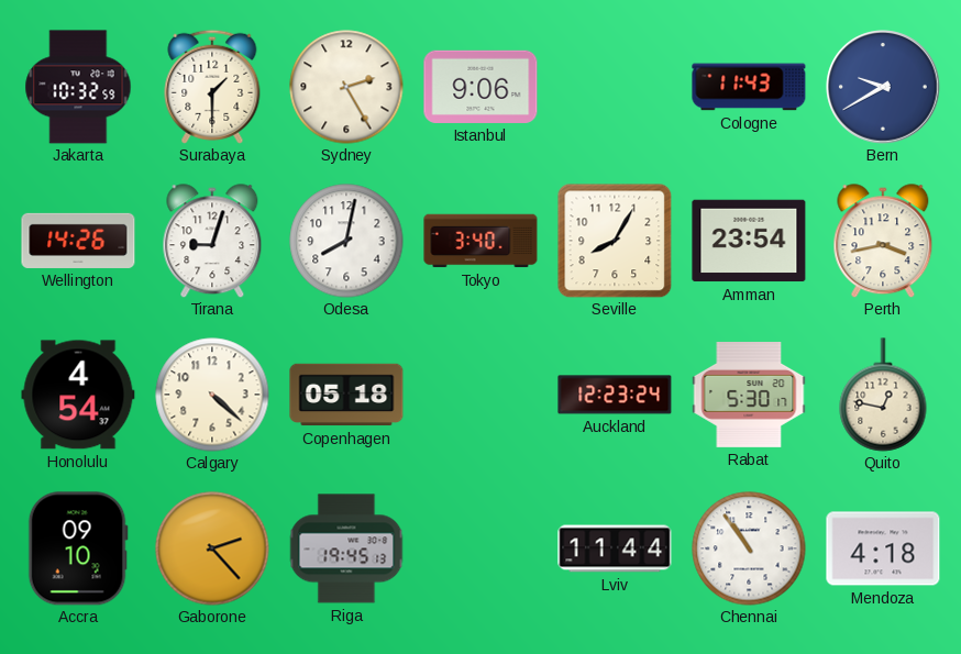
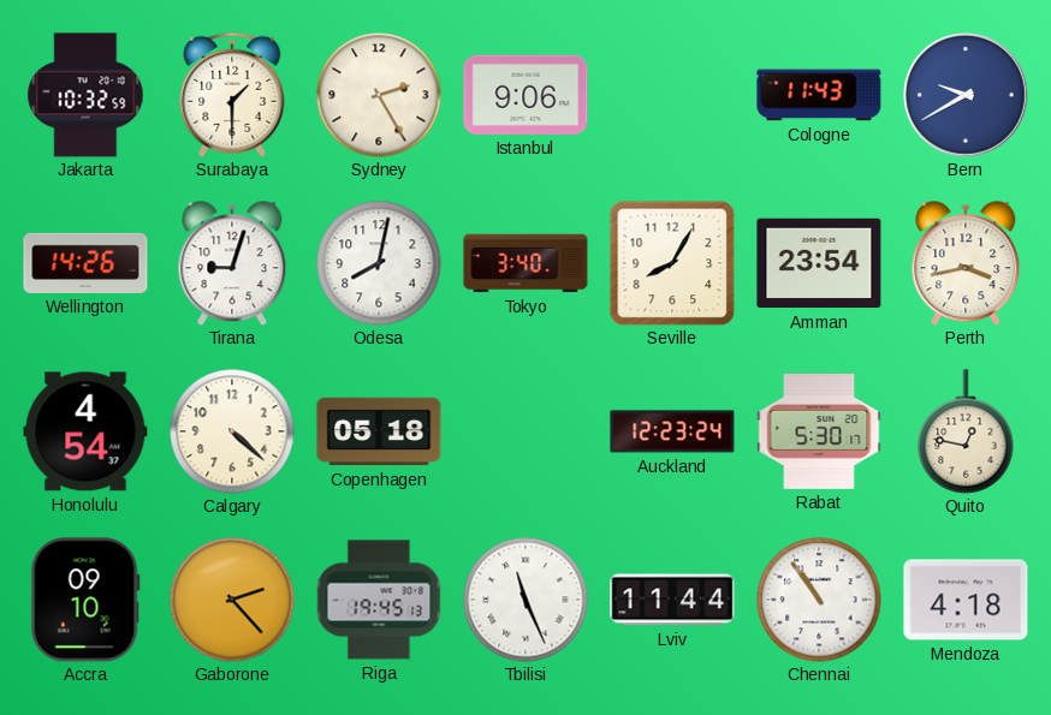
Tbilisi: none -> 11:26
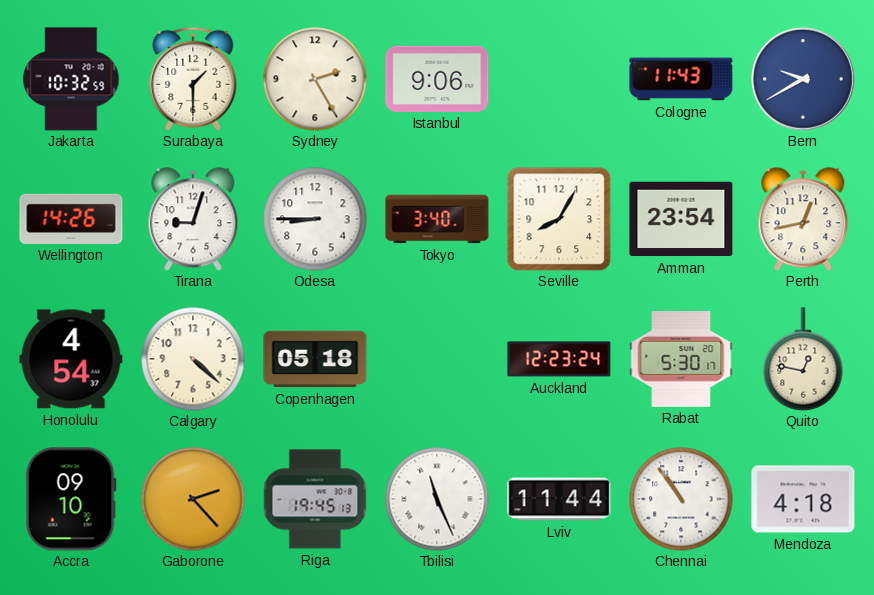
Odesa: 8:02 -> 8:45
Perth: 3:43 -> 12:43
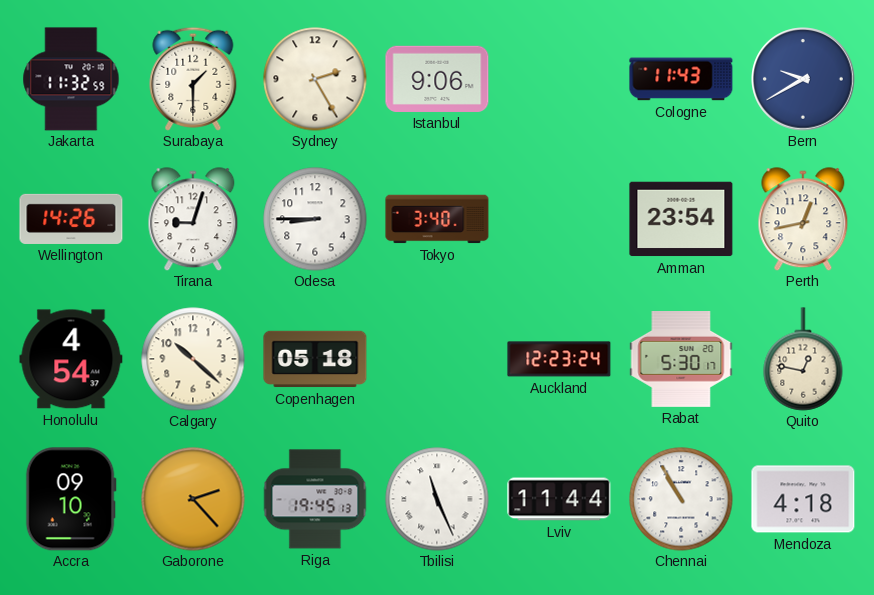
Jakarta: 10:32 -> 11:32
Seville: 8:05 -> none
Calgary: 4:22 -> 10:22
Chennai: 10:54 -> 10:55
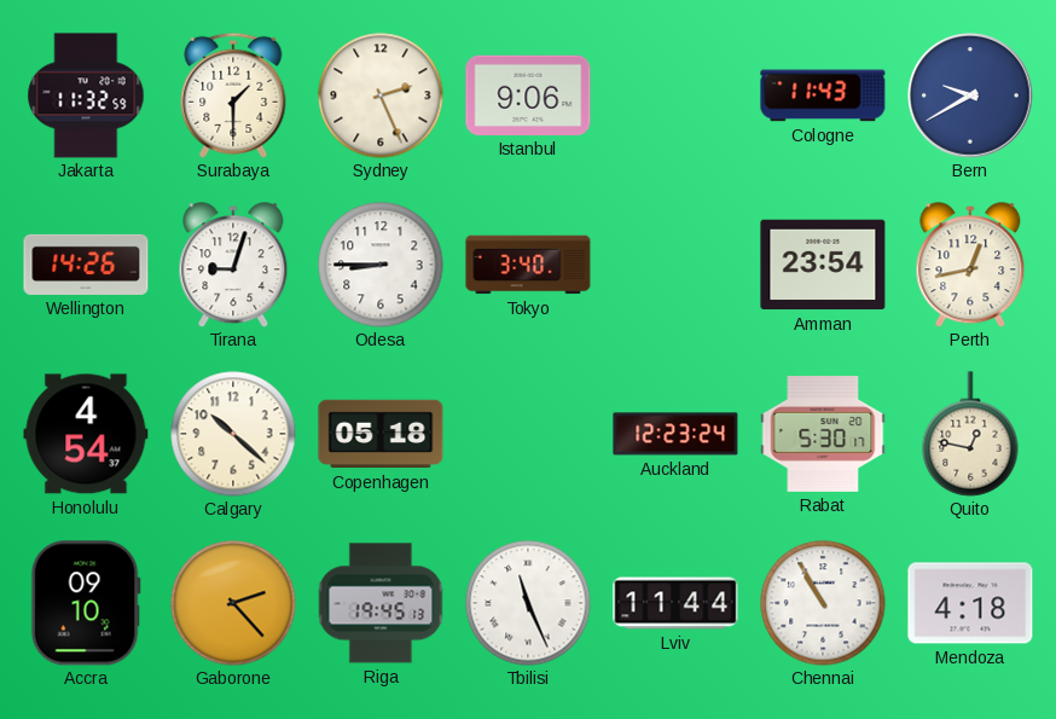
Sydney: 2:25 -> 2:26
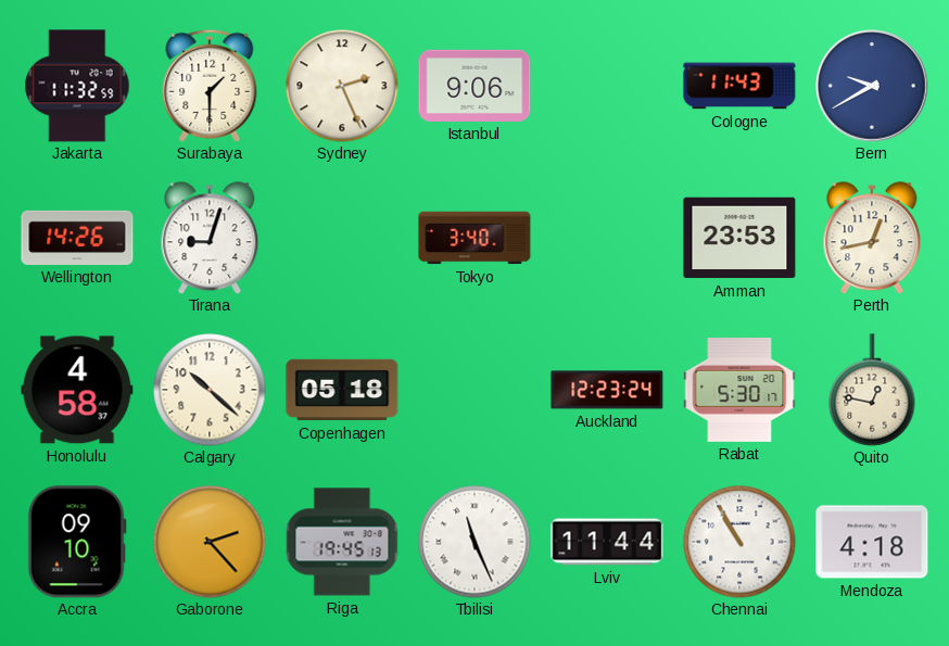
Odesa: 8:45 -> none
Amman: 23:54 -> 23:53
Honolulu: 4:54 -> 4:58
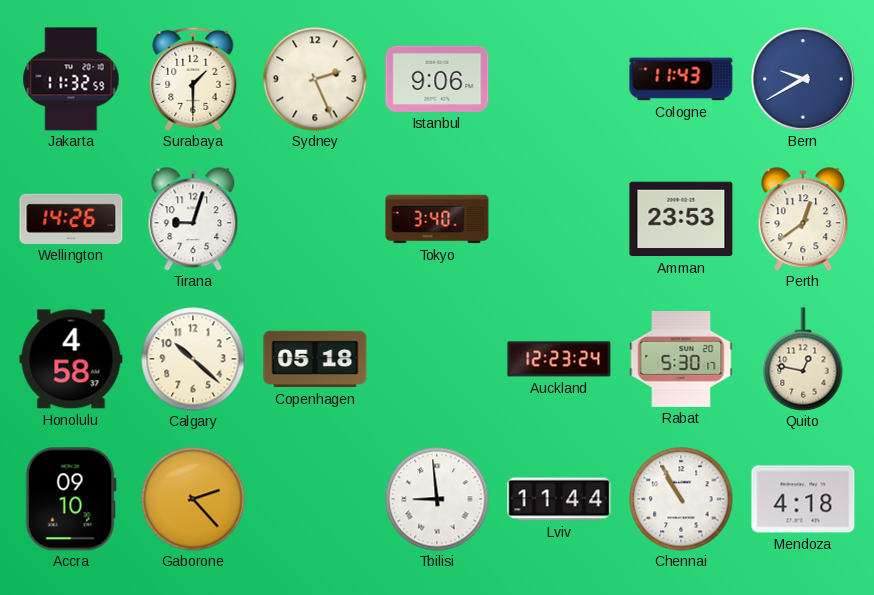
Perth: 12:43 -> 12:39
Riga: 19:45 -> none
Tbilisi: 11:26 -> 8:59
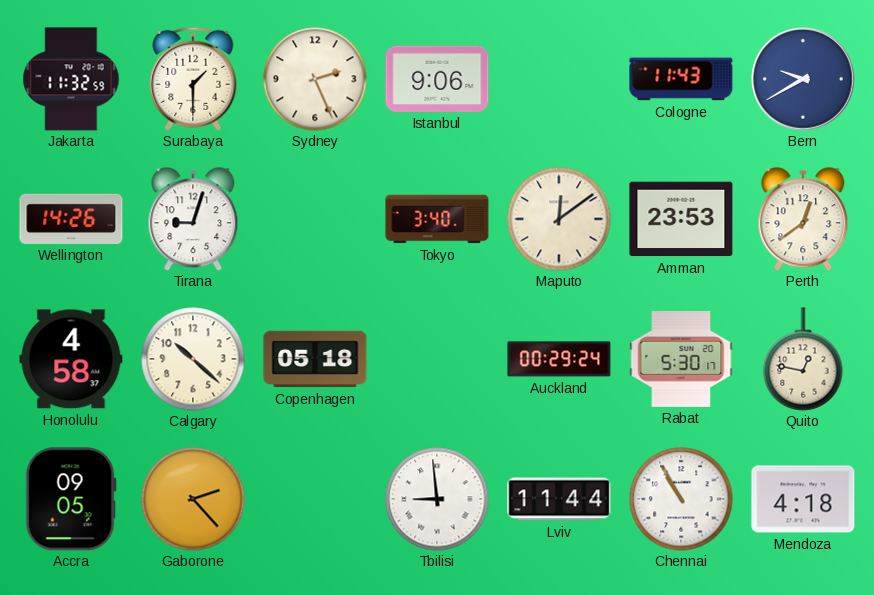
Maputo: none -> 12:09
Auckland: 12:23 -> 00:29
Accra: 09:10 -> 09:05
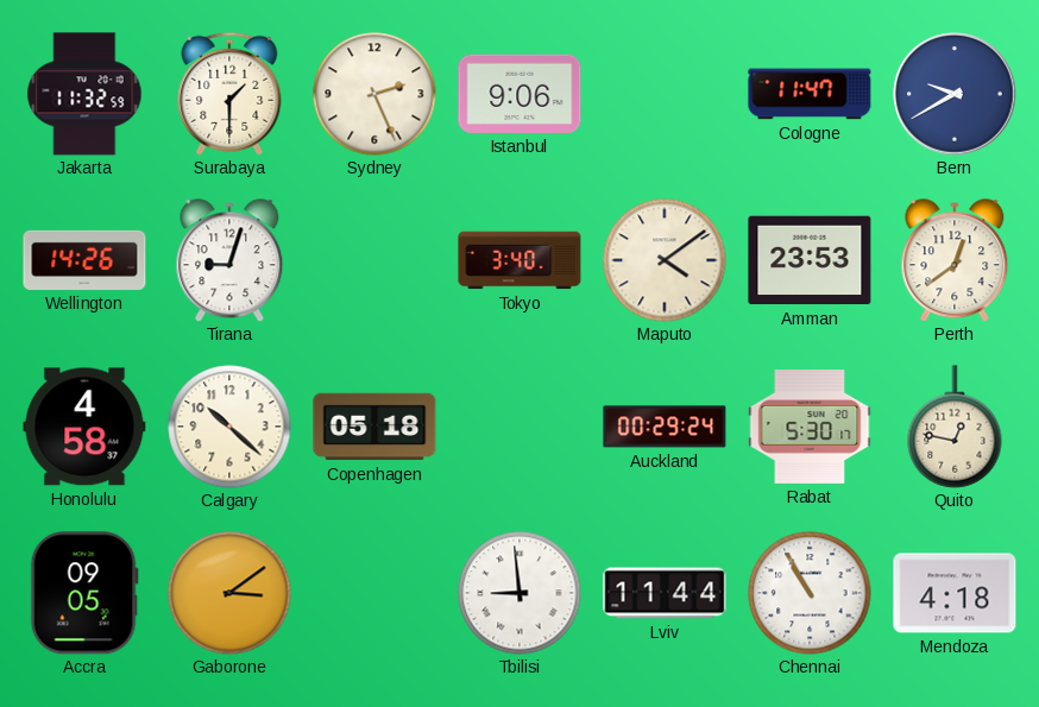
Cologne: 11:43 -> 11:47
Maputo: 12:09 -> 4:09
Gaborone: 2:23 -> 3:09
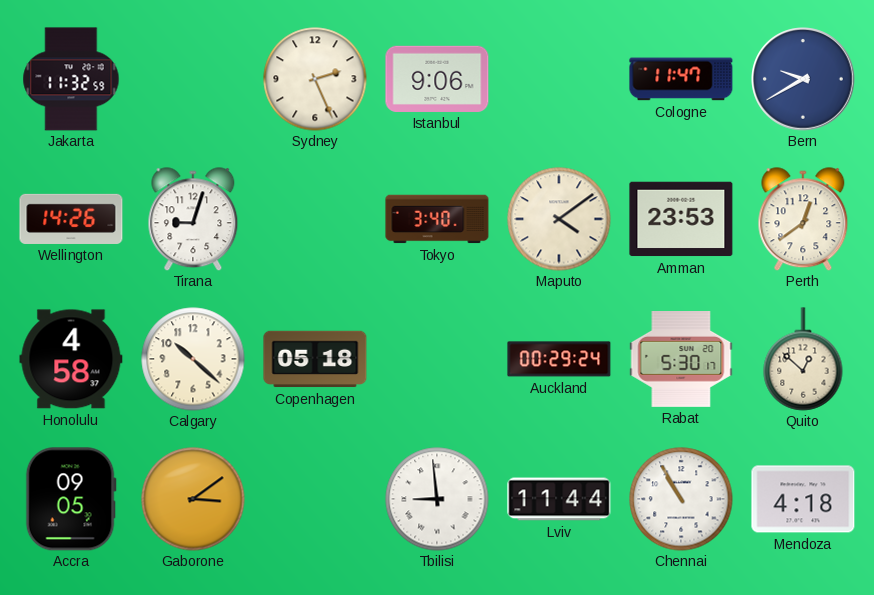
Surabaya: 1:30 -> none
Quito: 12:47 -> 12:52
